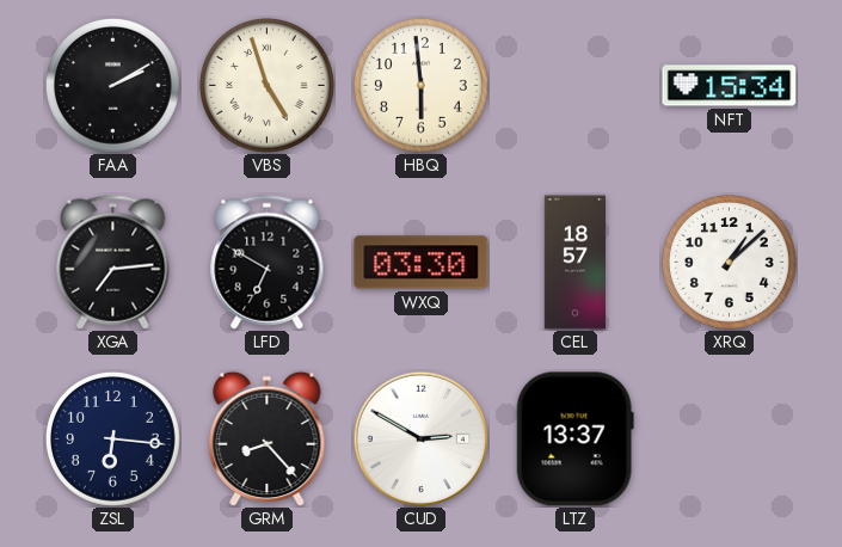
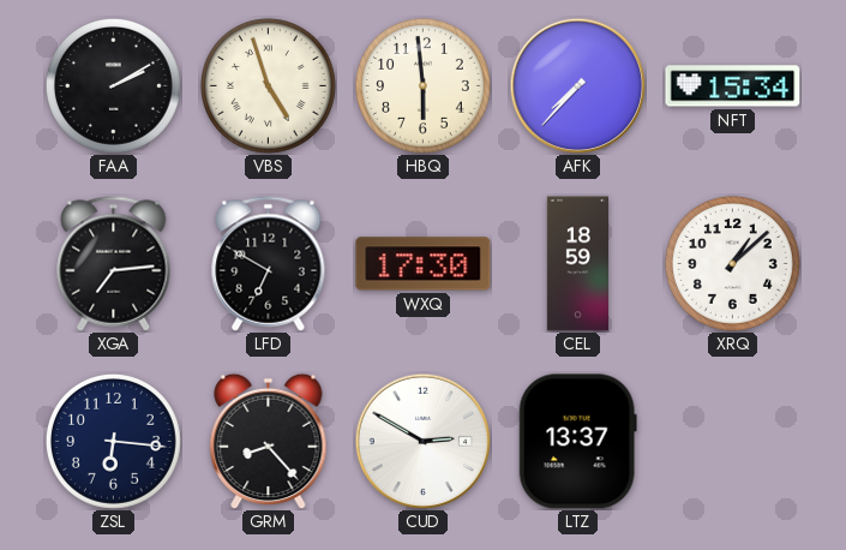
AFK: none -> 7:37
WXQ: 03:30 -> 17:30
CEL: 18:57 -> 18:59
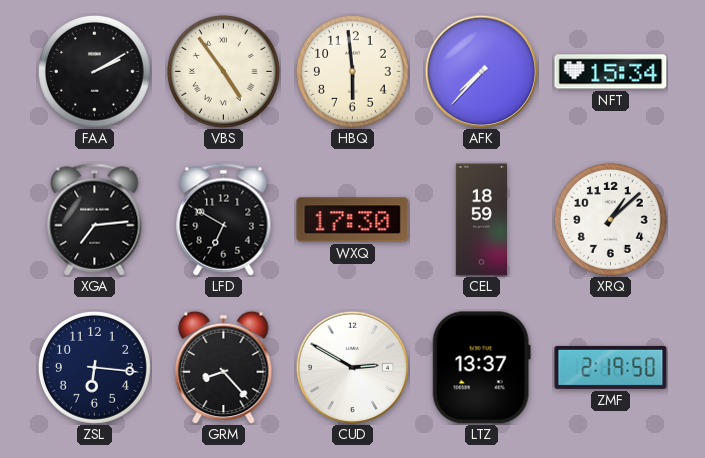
VBS: 4:57 -> 4:54
ZMF: none -> 2:19
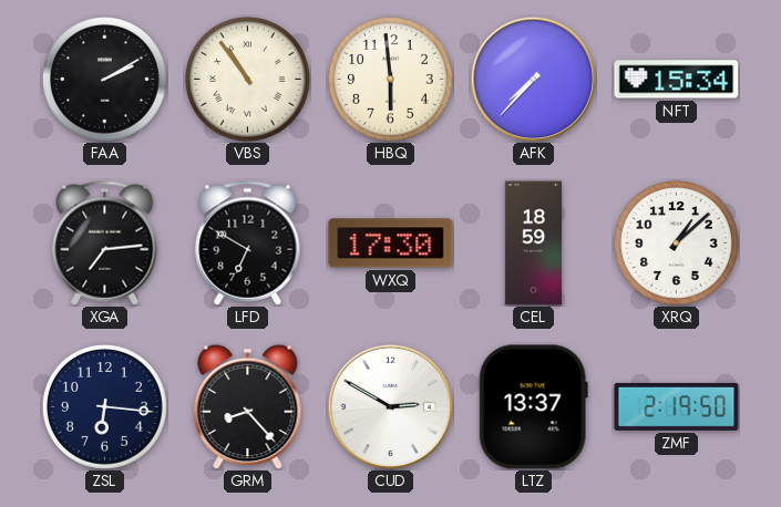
VBS: 4:54 -> 10:54
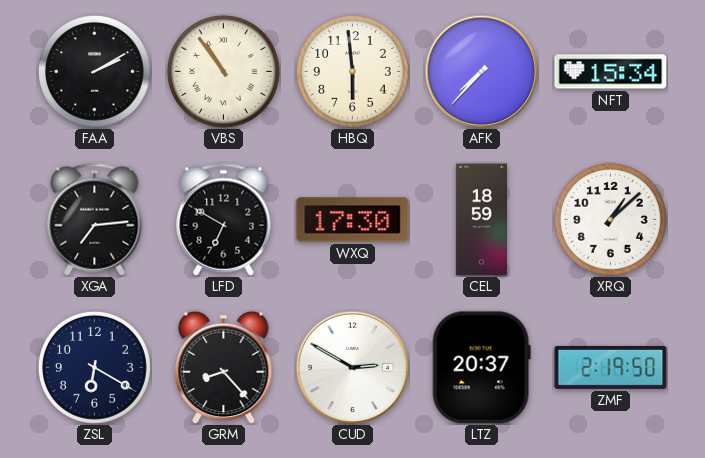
ZSL: 6:16 -> 6:20
LTZ: 13:37 -> 20:37
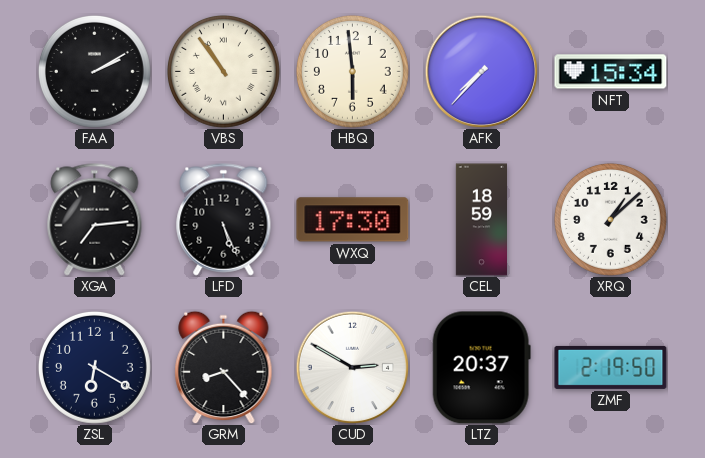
LFD: 6:50 -> 5:26
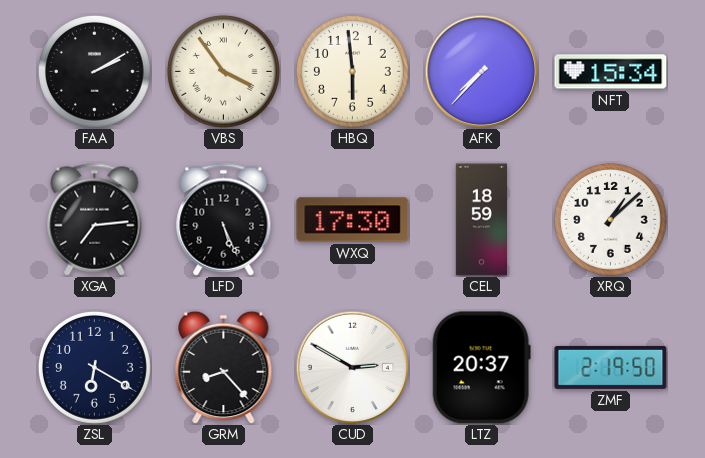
VBS: 10:54 -> 3:54
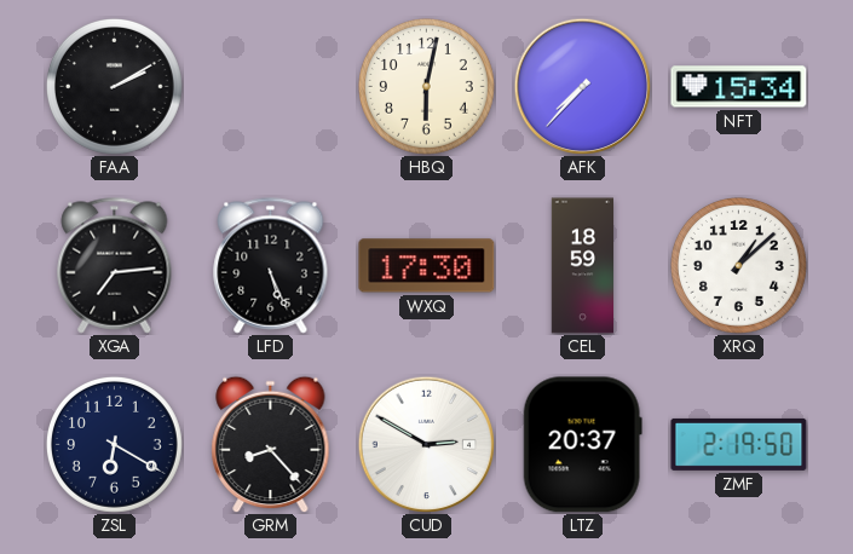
VBS: 3:54 -> none
HBQ: 5:59 -> 6:02
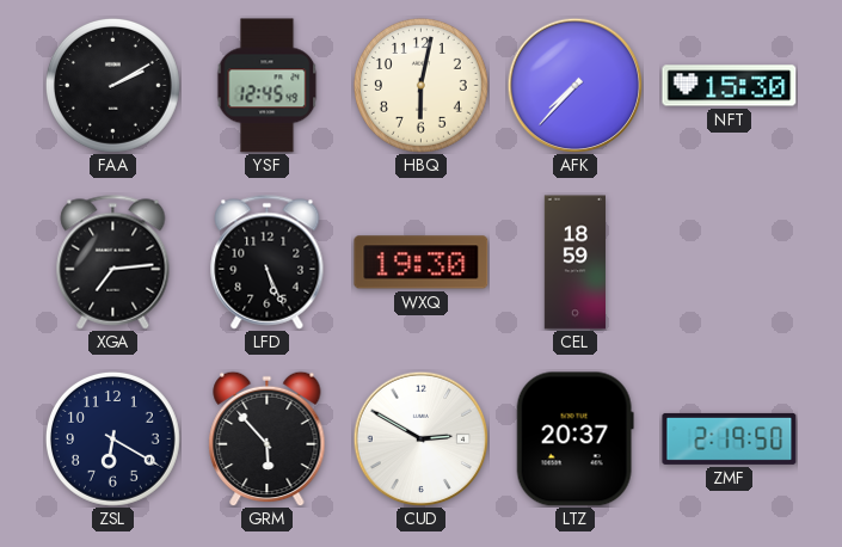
YSF: none -> 12:45
NFT: 15:34 -> 15:30
WXQ: 17:30 -> 19:30
XRQ: 1:08 -> none
GRM: 8:23 -> 5:53
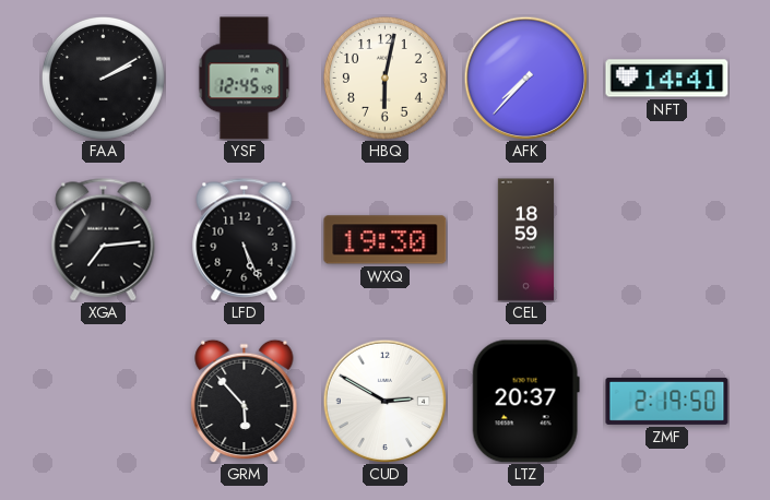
NFT: 15:30 -> 14:41
ZSL: 6:20 -> none
